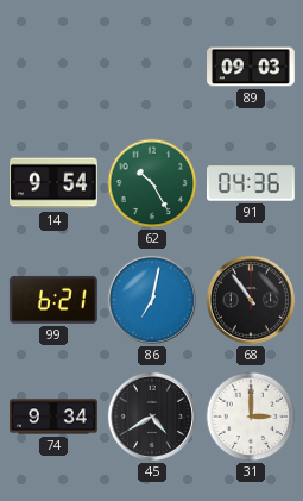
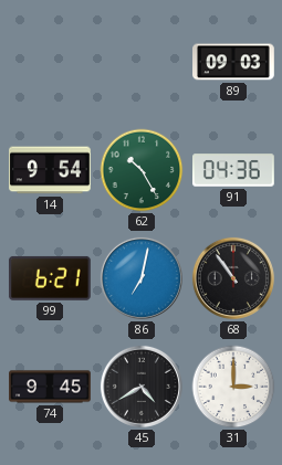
74: 9:34 -> 9:45
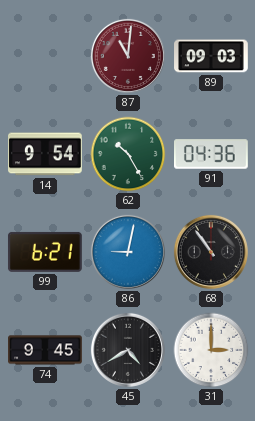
87: none -> 11:01
86: 7:02 -> 9:02
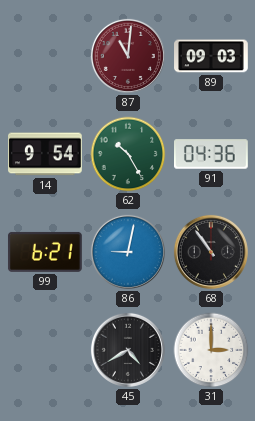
74: 9:45 -> none
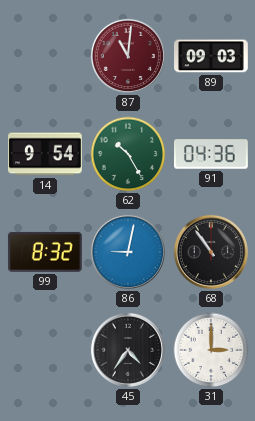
99: 6:21 -> 8:32
45: 4:40 -> 4:36
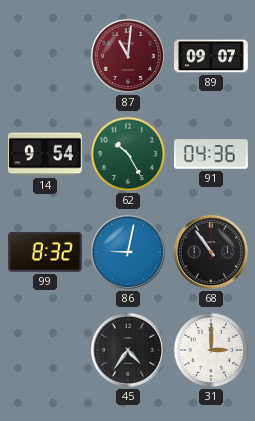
89: 09:03 -> 09:07
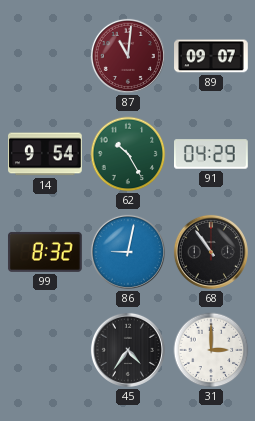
91: 04:36 -> 04:29
